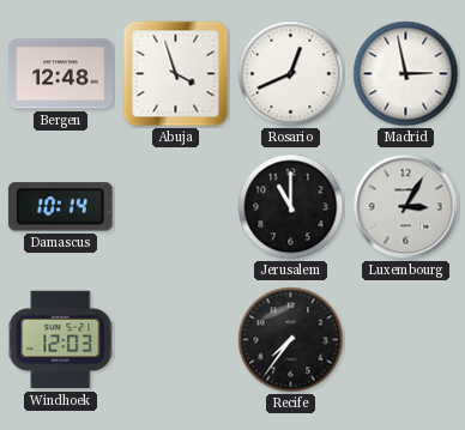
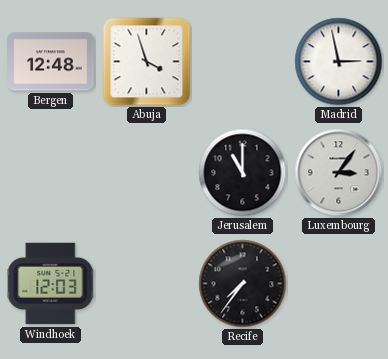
Rosario: 12:41 -> none
Damascus: 10:14 -> none
Luxembourg: 3:05 -> 3:06
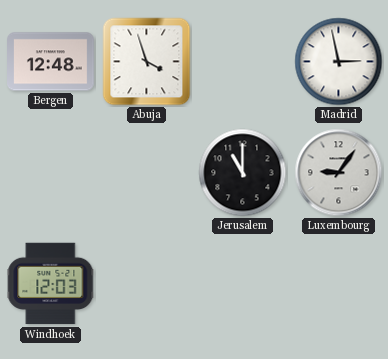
Luxembourg: 3:06 -> 9:06
Recife: 7:36 -> none
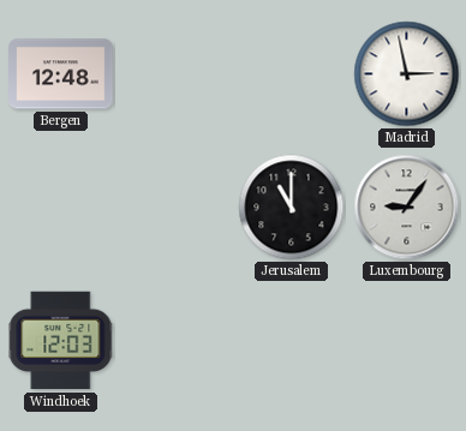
Abuja: 3:57 -> none
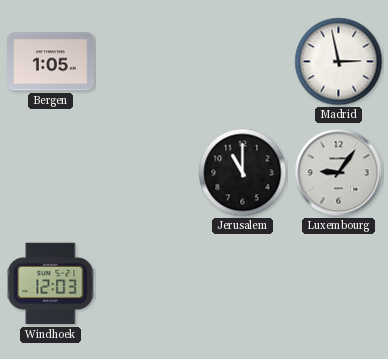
Bergen: 12:48 -> 1:05
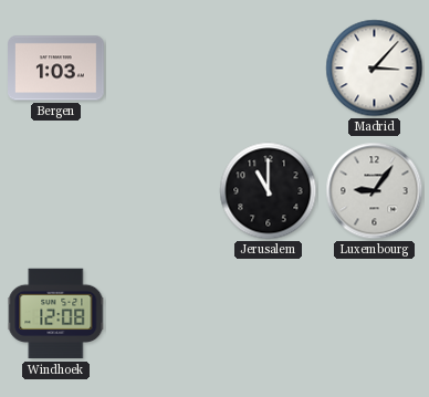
Bergen: 1:05 -> 1:03
Madrid: 2:58 -> 3:07
Windhoek: 12:03 -> 12:08
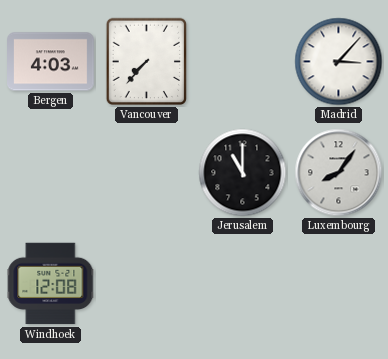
Bergen: 1:03 -> 4:03
Vancouver: none -> 7:37
Luxembourg: 9:06 -> 8:06
